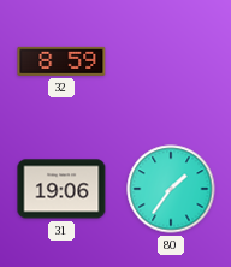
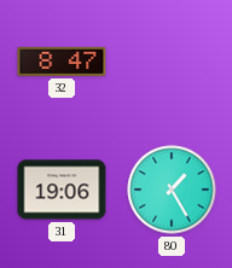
32: 8:59 -> 8:47
80: 1:36 -> 1:25
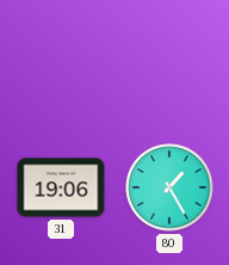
32: 8:47 -> none
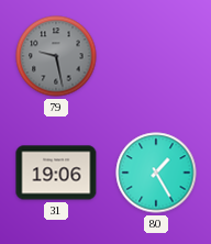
79: none -> 9:28
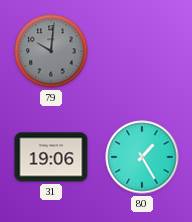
79: 9:28 -> 10:01
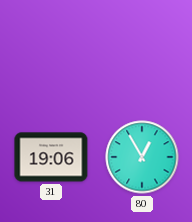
79: 10:01 -> none
80: 1:25 -> 12:55
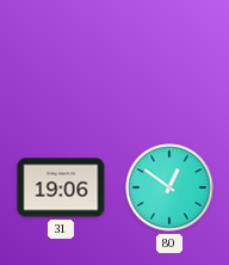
80: 12:55 -> 12:51
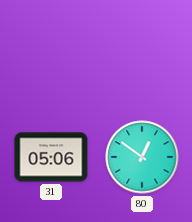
31: 19:06 -> 05:06
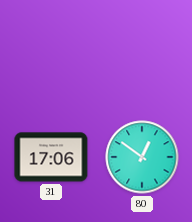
31: 05:06 -> 17:06
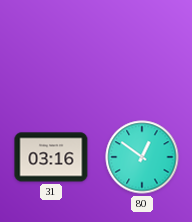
31: 17:06 -> 03:16
